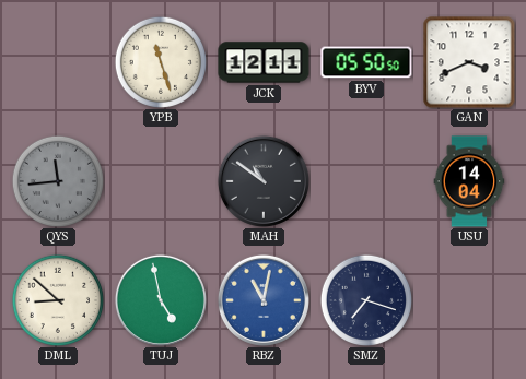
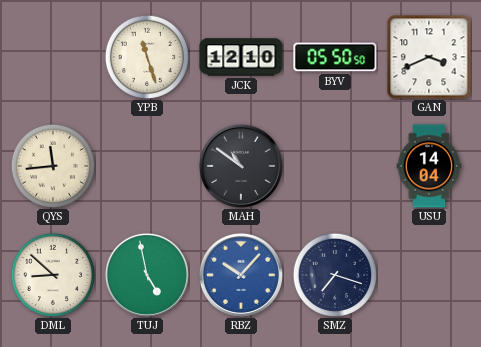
JCK: 12:11 -> 12:10
QYS dial: grey -> cream
RBZ: 11:02 -> 10:07
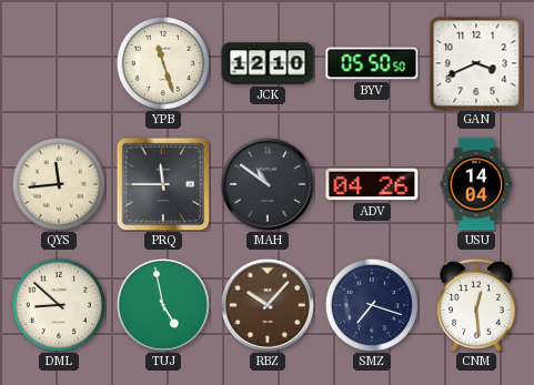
PRQ: none -> 11:45
ADV: none -> 04:26
RBZ dial: blue -> brown
CNM: none -> 12:29
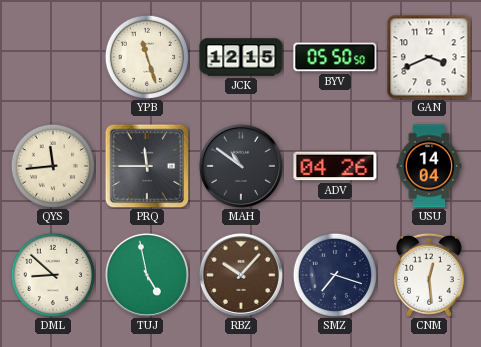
JCK: 12:10 -> 12:15
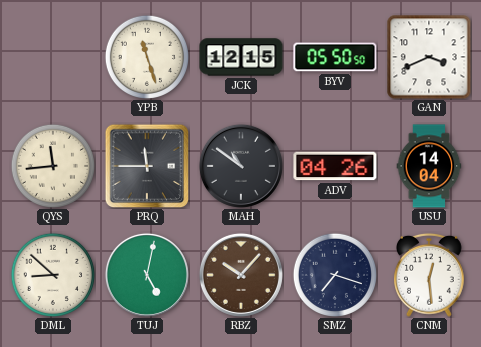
TUJ: 4:58 -> 5:02
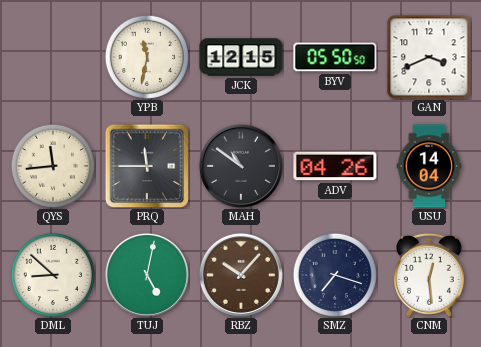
YPB: 11:27 -> 11:32
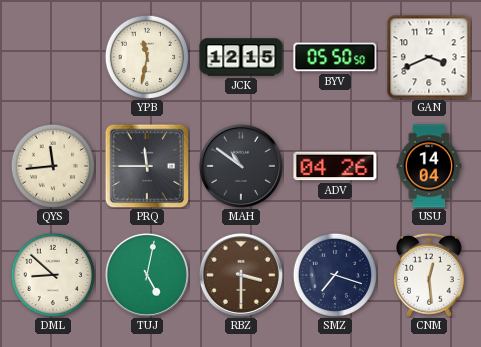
RBZ: 10:07 -> 3:30
